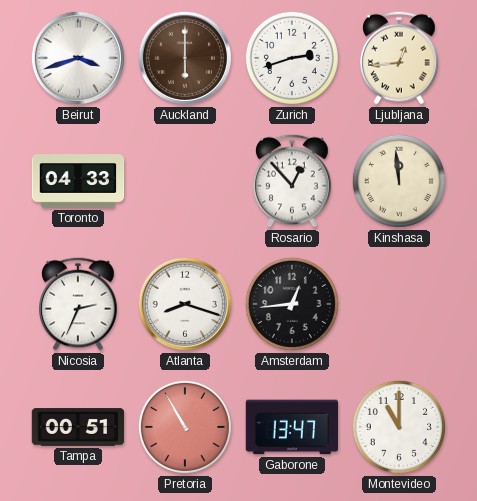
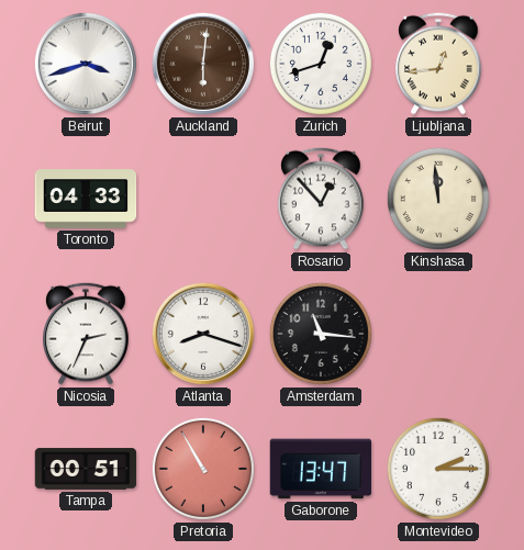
Auckland: 6:00 -> 6:01
Zurich: 2:42 -> 12:42
Amsterdam: 12:44 -> 11:16
Montevideo: 11:00 -> 2:15
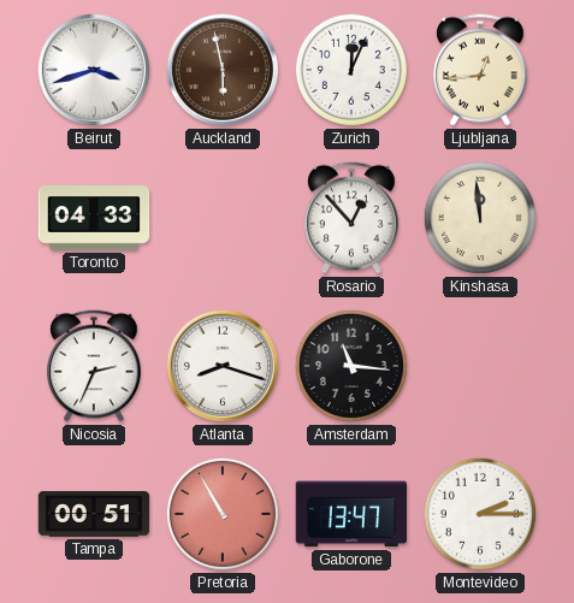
Auckland: 6:01 -> 5:58
Zurich: 12:42 -> 12:04
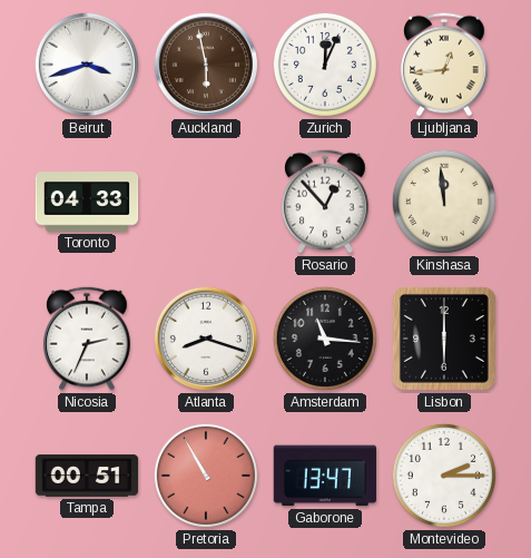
Lisbon: none -> 6:00
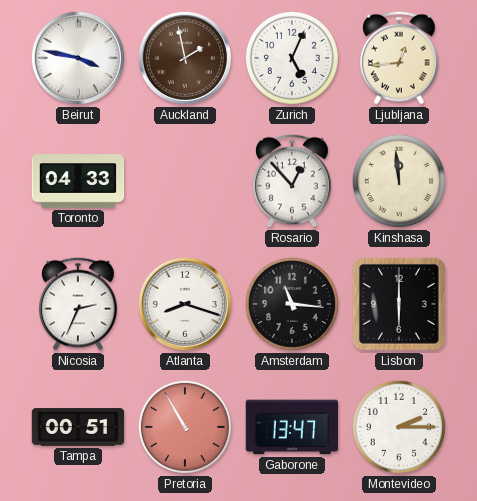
Beirut: 3:42 -> 3:47
Auckland: 5:58 -> 1:58
Zurich: 12:04 -> 5:04
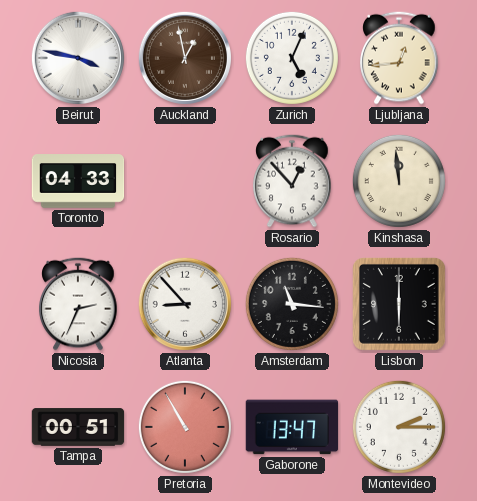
Auckland: 1:58 -> 12:58
Atlanta: 8:18 -> 8:53
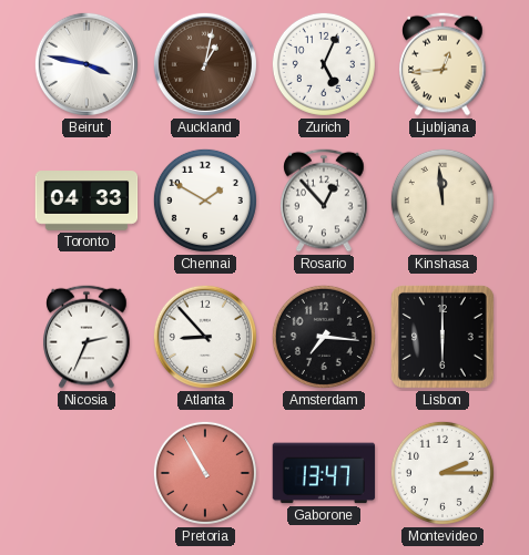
Auckland: 12:58 -> 1:02
Chennai: none -> 1:50
Amsterdam: 11:16 -> 7:16
Tampa: 00:51 -> none
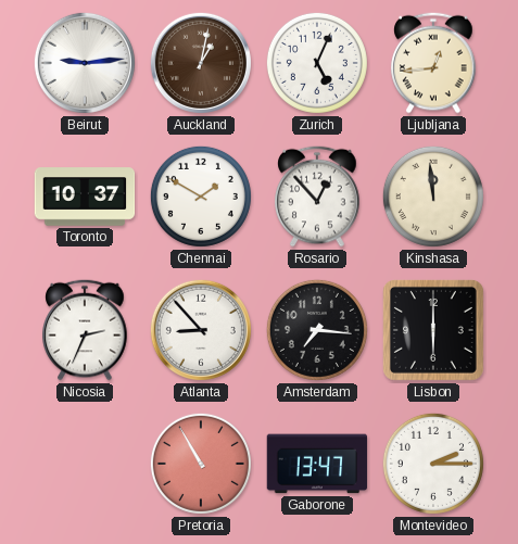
Beirut: 3:47 -> 9:14
Toronto: 04:33 -> 10:37
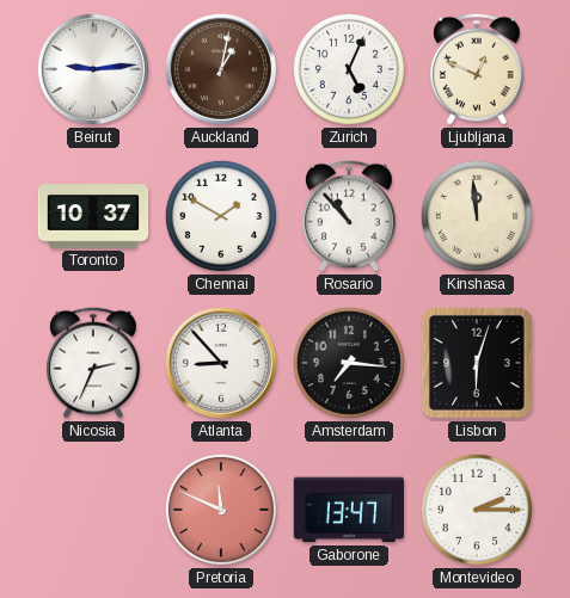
Ljubljana: 12:44 -> 12:49
Rosario: 12:53 -> 10:53
Lisbon: 6:00 -> 6:03
Pretoria: 10:55 -> 11:49
